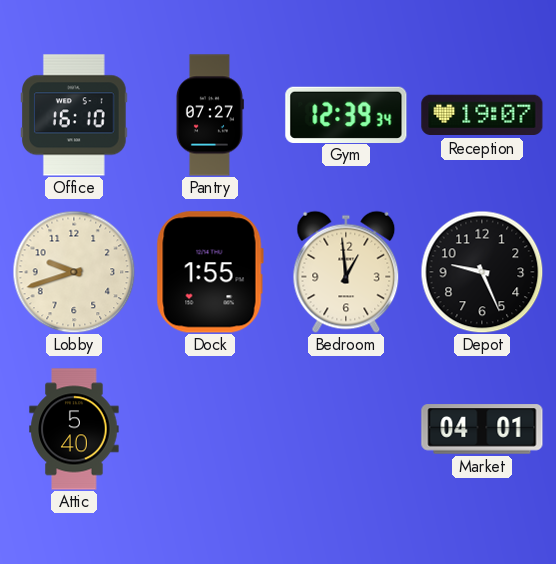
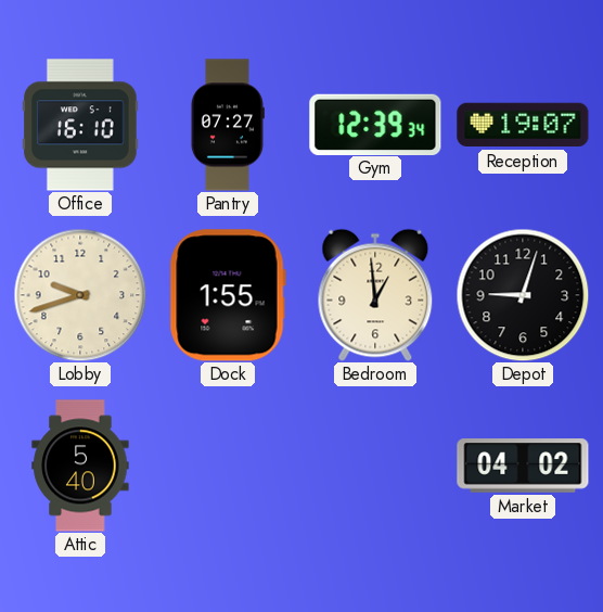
Depot: 9:26 -> 9:03
Market: 04:01 -> 04:02
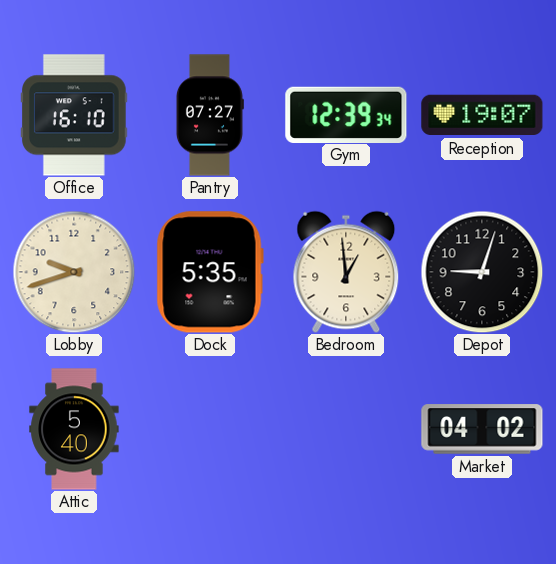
Dock: 1:55 -> 5:35
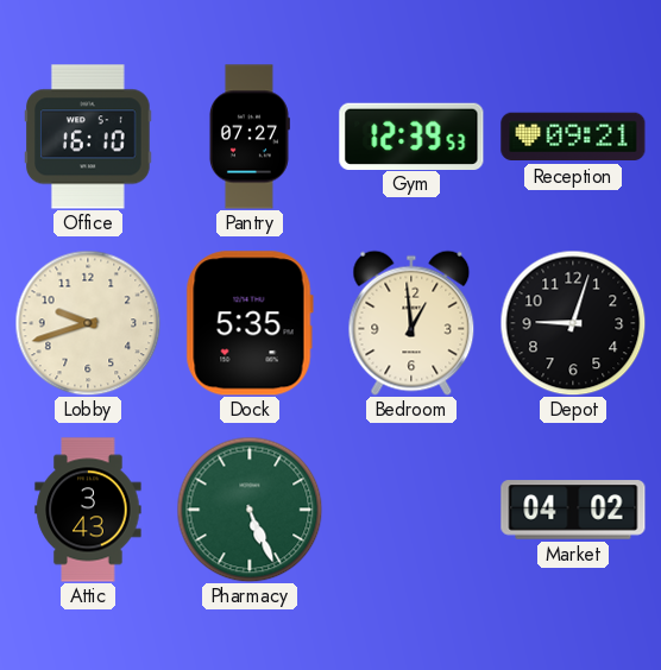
Gym: 12:39:34 -> 12:39:53
Reception: 19:07 -> 09:21
Attic: 5:40 -> 3:43
Pharmacy: none -> 5:26
